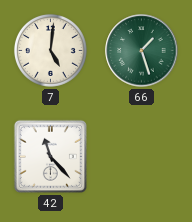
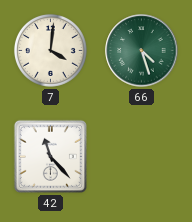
7: 5:01 -> 4:01
66: 1:27 -> 4:27
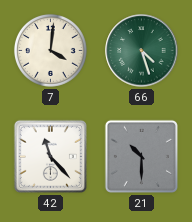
21: none -> 10:30
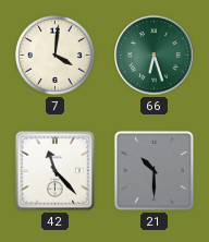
66: 4:27 -> 6:27
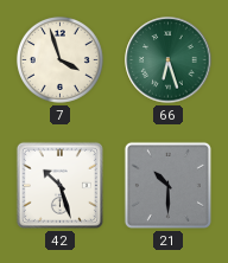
7: 4:01 -> 3:57
42: 11:23 -> 10:27
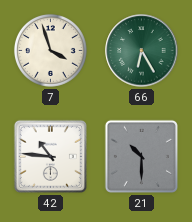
66: 6:27 -> 6:25
42: 10:27 -> 10:46
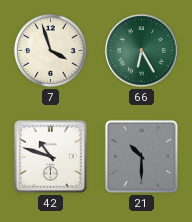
42: 10:46 -> 10:48
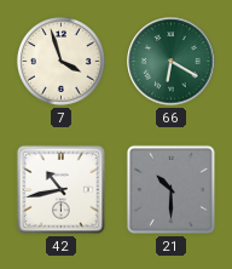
66: 6:25 -> 6:20
42: 10:48 -> 10:43
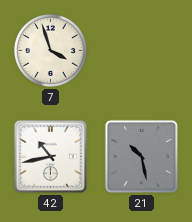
66: 6:20 -> none
21: 10:30 -> 10:28
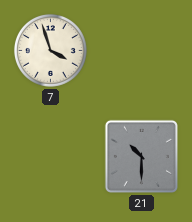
42: 10:43 -> none
21: 10:28 -> 10:30
